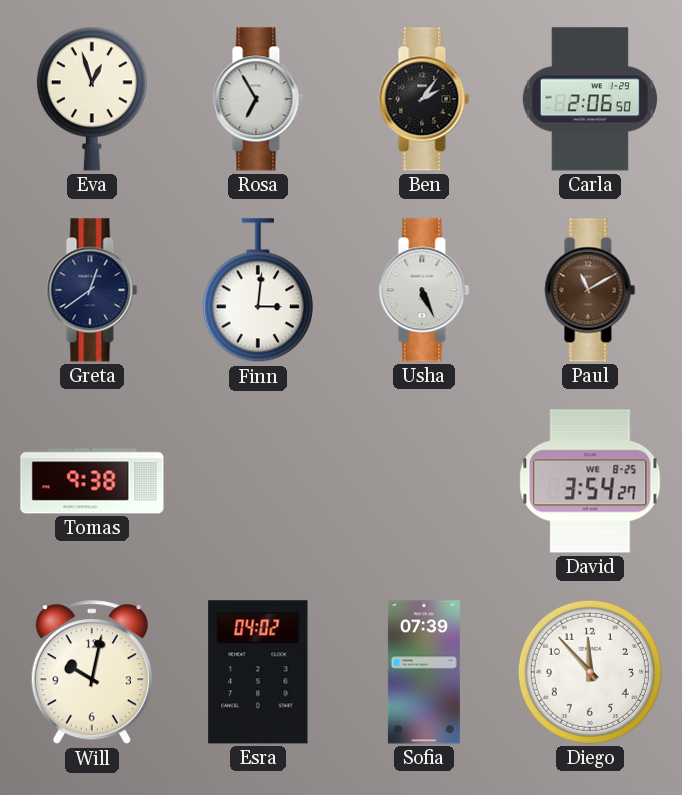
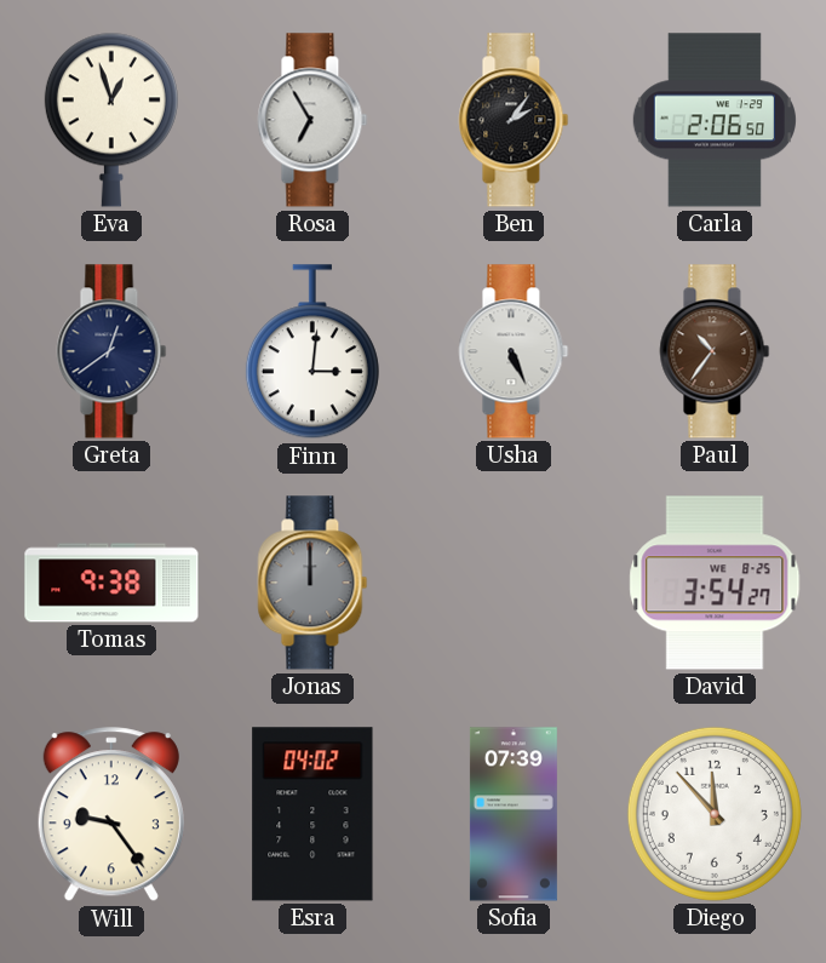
Paul: 11:10 -> 10:36
Jonas: none -> 12:00
Will: 10:02 -> 9:24
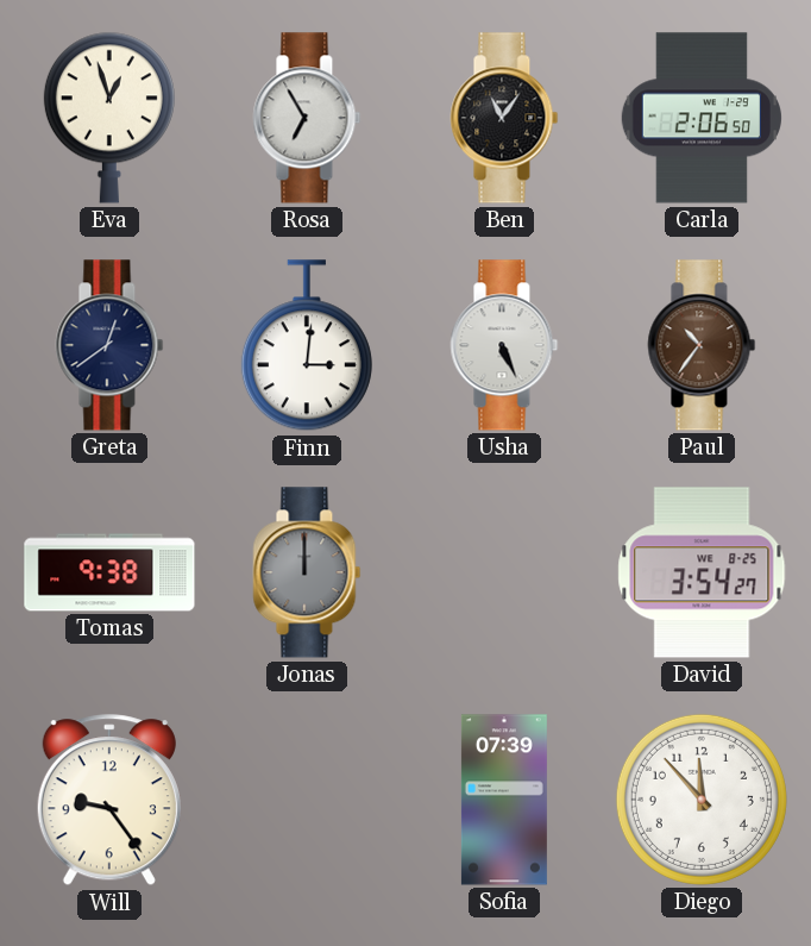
Ben: 2:06 -> 11:06
Esra: 04:02 -> none
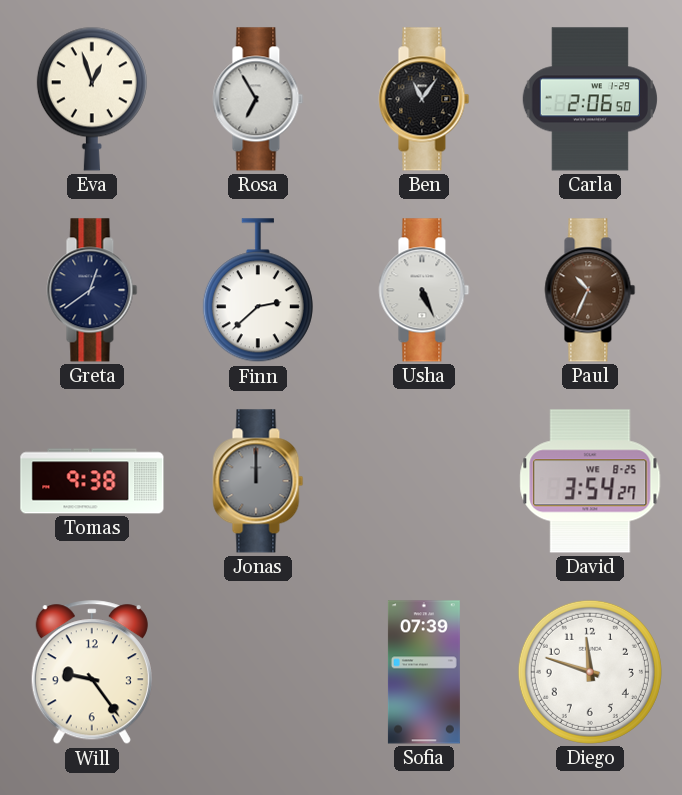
Finn: 3:01 -> 2:38
Paul: 10:36 -> 10:34
Diego: 11:53 -> 11:48
